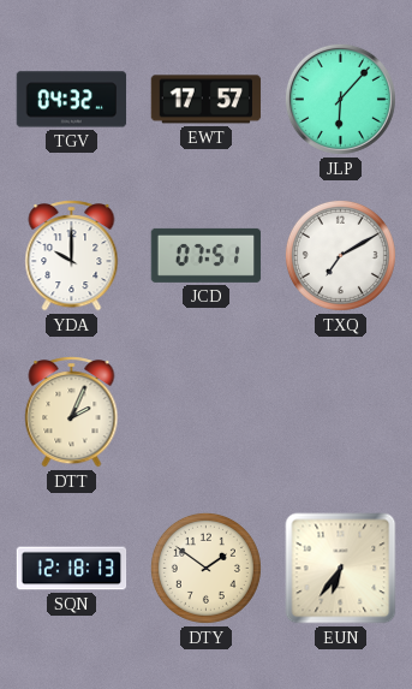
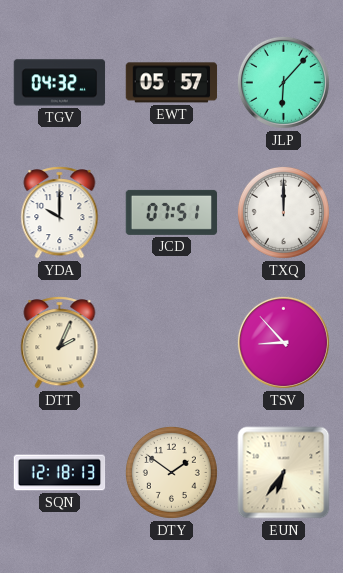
EWT: 17:57 -> 05:57
TXQ: 7:10 -> 12:00
TSV: none -> 8:53
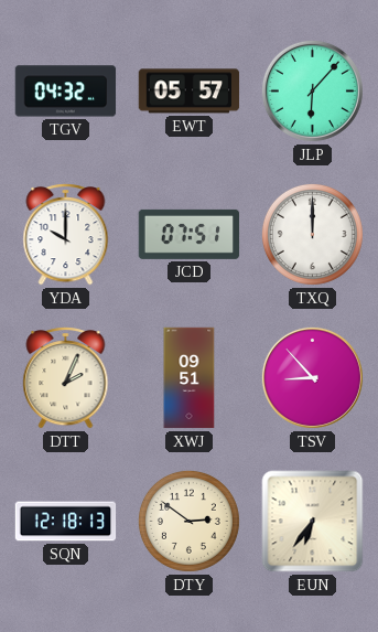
XWJ: none -> 09:51
DTY: 1:51 -> 2:51
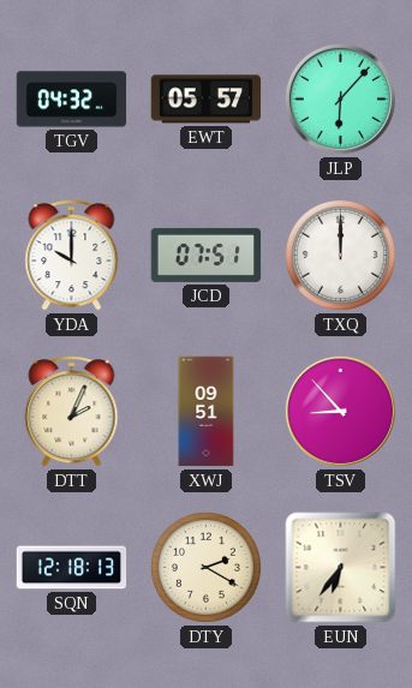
DTY: 2:51 -> 2:20
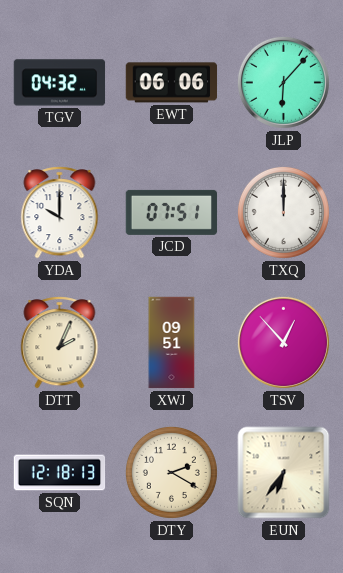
EWT: 05:57 -> 06:06
TSV: 8:53 -> 12:53
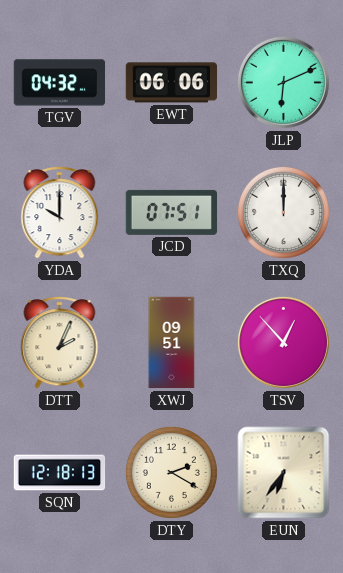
JLP: 6:07 -> 6:11
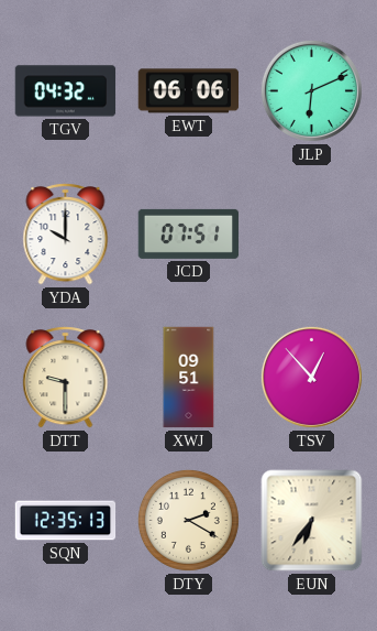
TXQ: 12:00 -> none
DTT: 2:04 -> 9:30
SQN: 12:18 -> 12:35
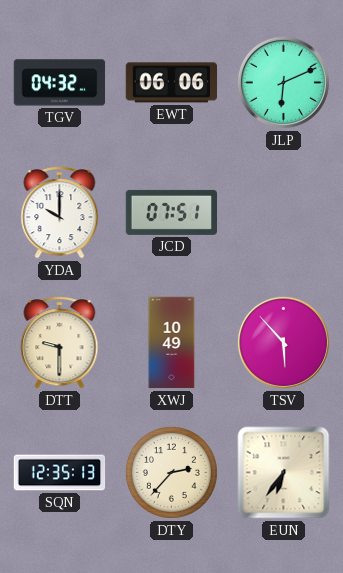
XWJ: 09:51 -> 10:49
TSV: 12:53 -> 5:53
DTY: 2:20 -> 2:37
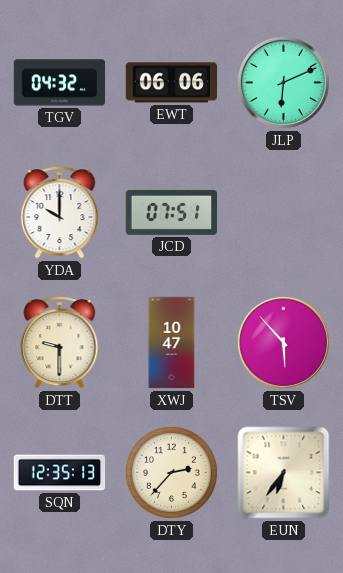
XWJ: 10:49 -> 10:47
